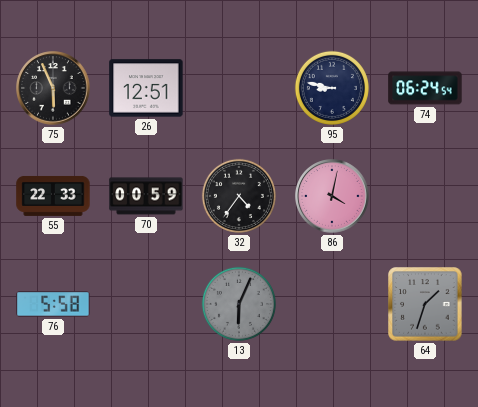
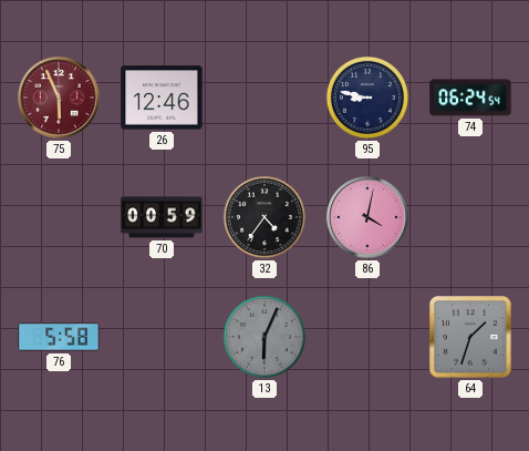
75 dial: black -> burgundy
26: 12:51 -> 12:46
55: 22:33 -> none
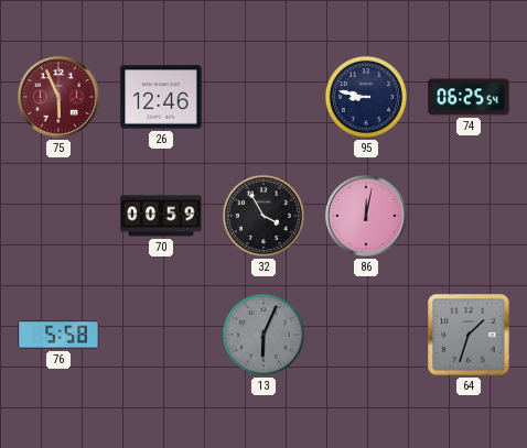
74: 06:24 -> 06:25
32: 4:36 -> 3:55
86: 4:02 -> 12:02
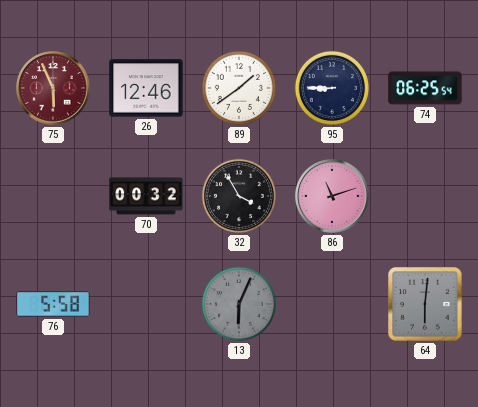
89: none -> 1:39
95: 8:47 -> 8:45
70: 00:59 -> 00:32
86: 12:02 -> 11:12
64: 1:33 -> 6:01
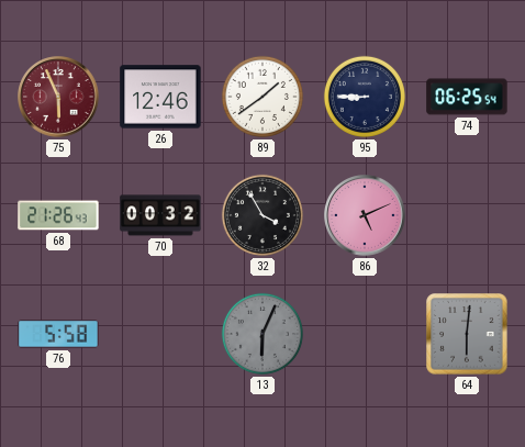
68: none -> 21:26
86: 11:12 -> 5:11
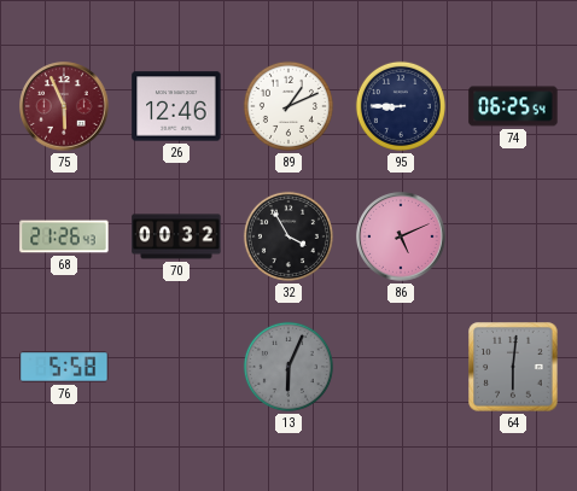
89: 1:39 -> 1:11
